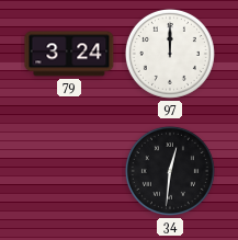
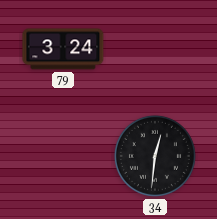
97: 12:00 -> none
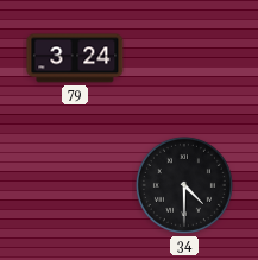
34: 12:31 -> 4:30
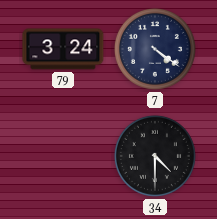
7: none -> 4:21
